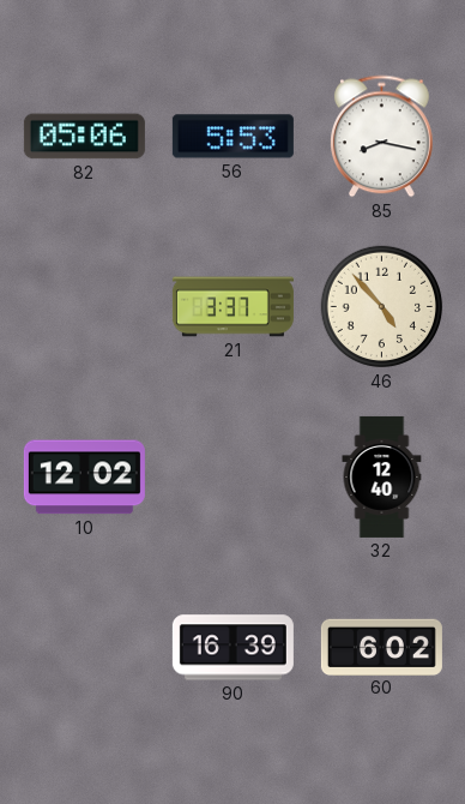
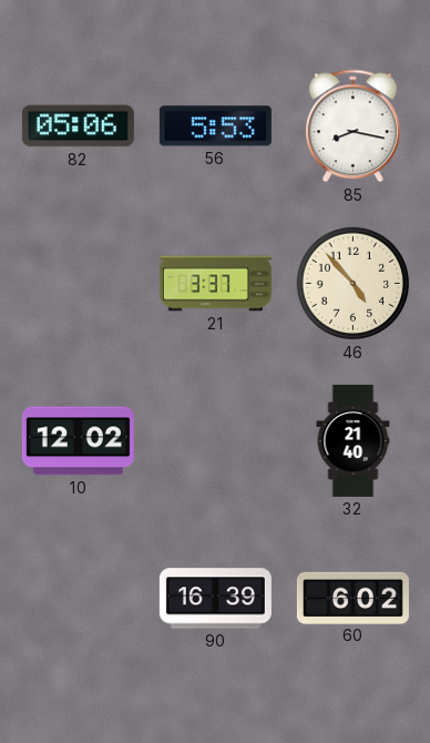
32: 12:40 -> 21:40
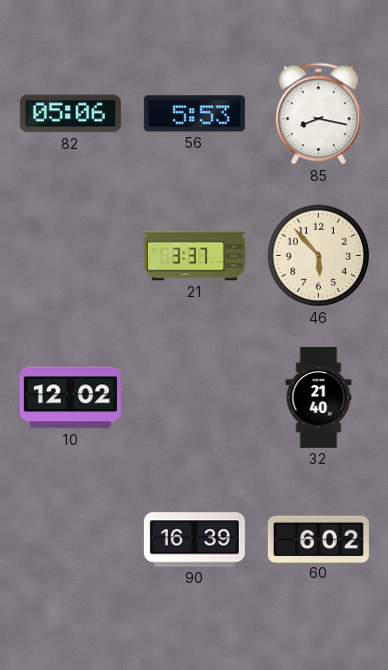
46: 4:53 -> 5:53
